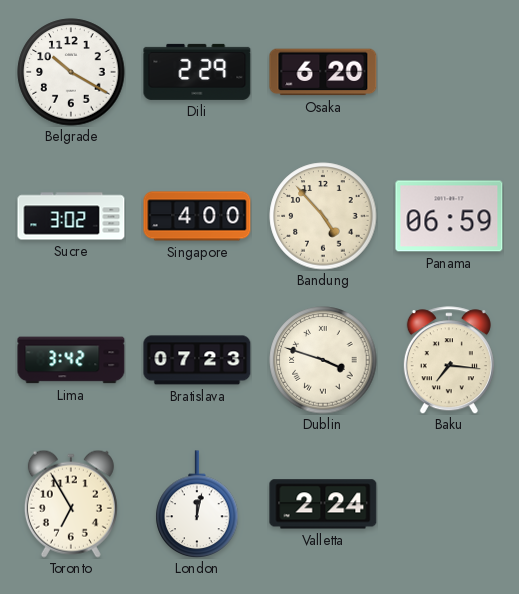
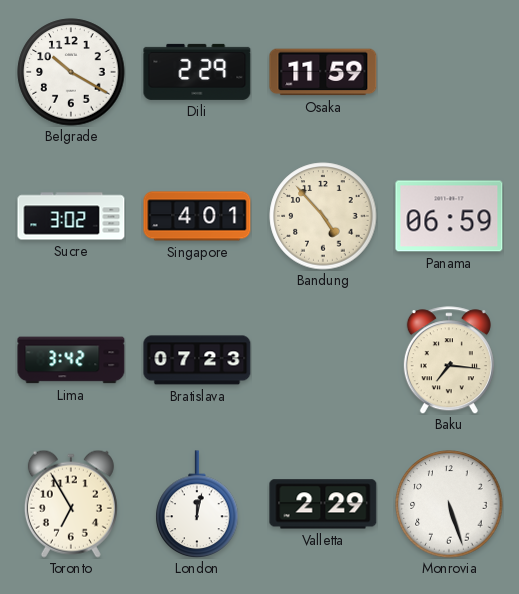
Osaka: 6:20 -> 11:59
Singapore: 4:00 -> 4:01
Dublin: 3:48 -> none
Valletta: 2:24 -> 2:29
Monrovia: none -> 5:27
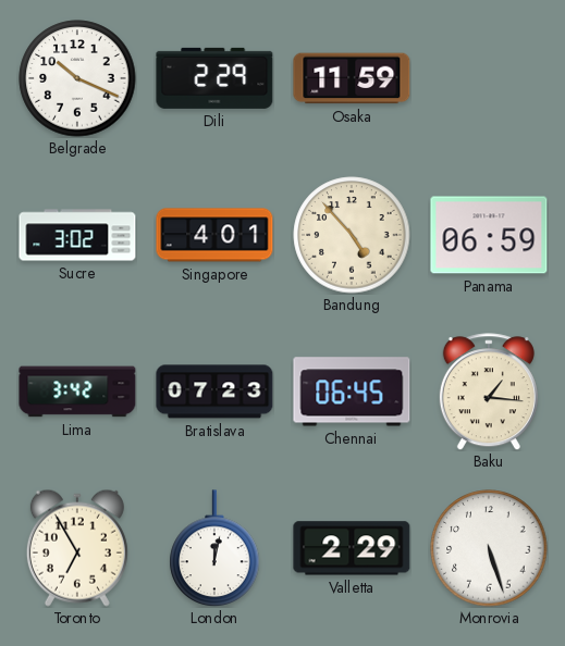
Belgrade: 10:20 -> 10:19
Chennai: none -> 06:45
Baku: 7:16 -> 1:16
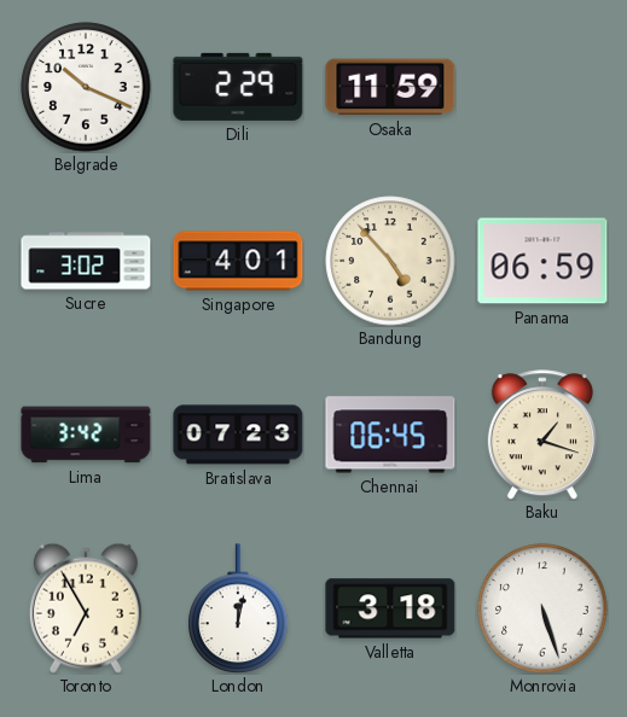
Baku: 1:16 -> 1:18
Valletta: 2:29 -> 3:18
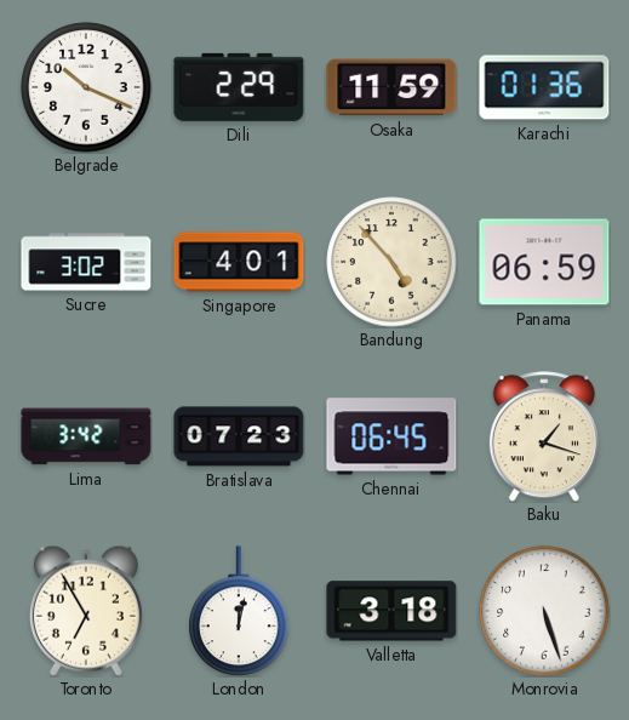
Karachi: none -> 01:36
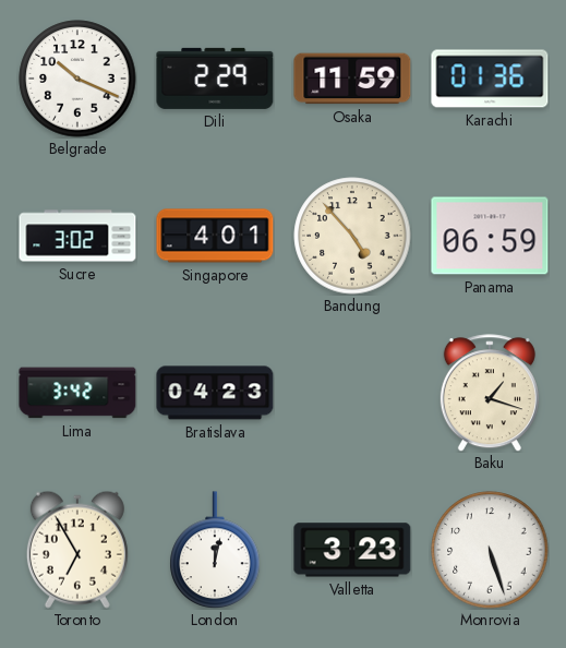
Bratislava: 07:23 -> 04:23
Chennai: 06:45 -> none
Valletta: 3:18 -> 3:23
